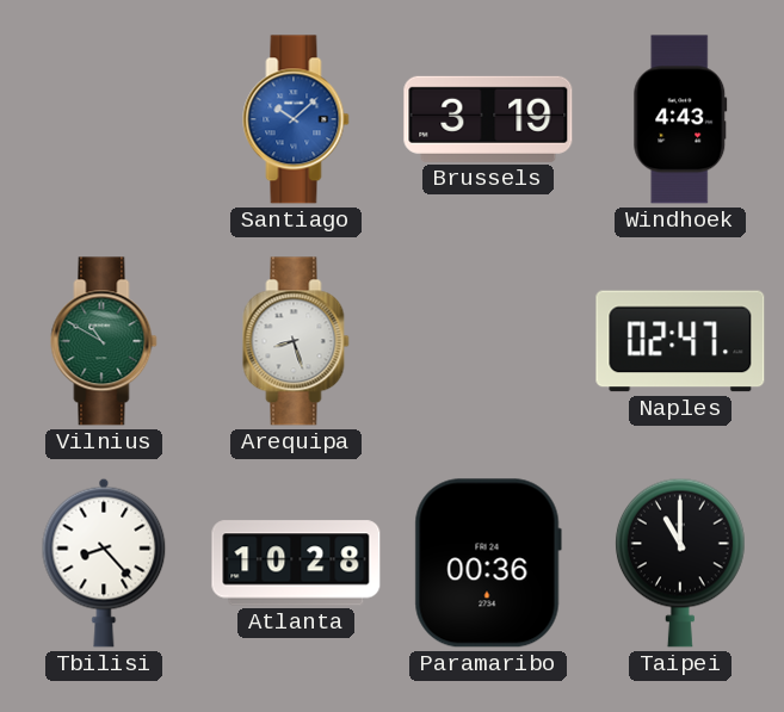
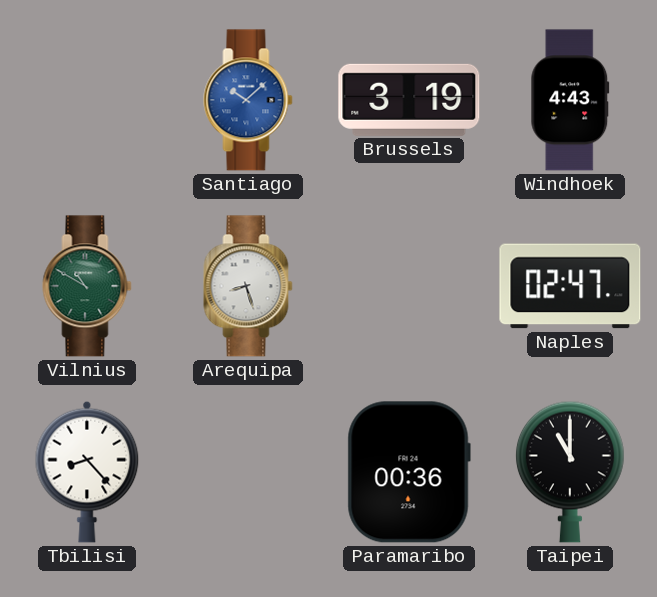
Atlanta: 10:28 -> none
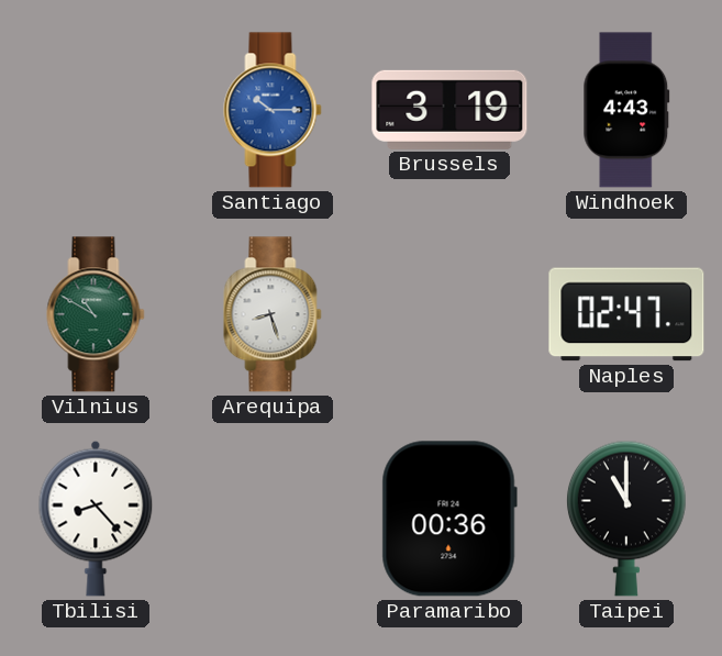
Santiago: 10:08 -> 10:15
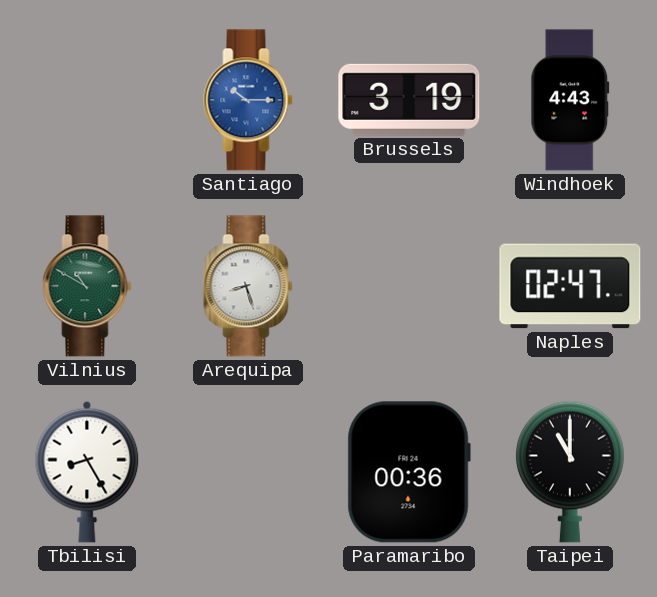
Tbilisi: 8:23 -> 8:25
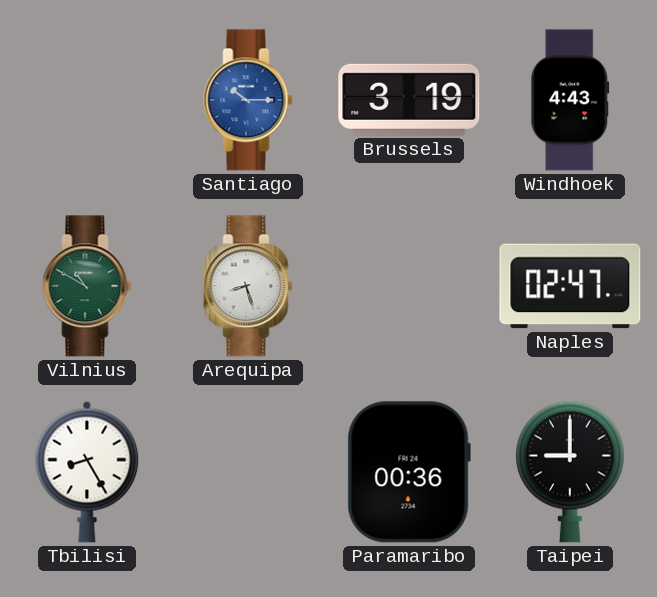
Taipei: 11:00 -> 9:00
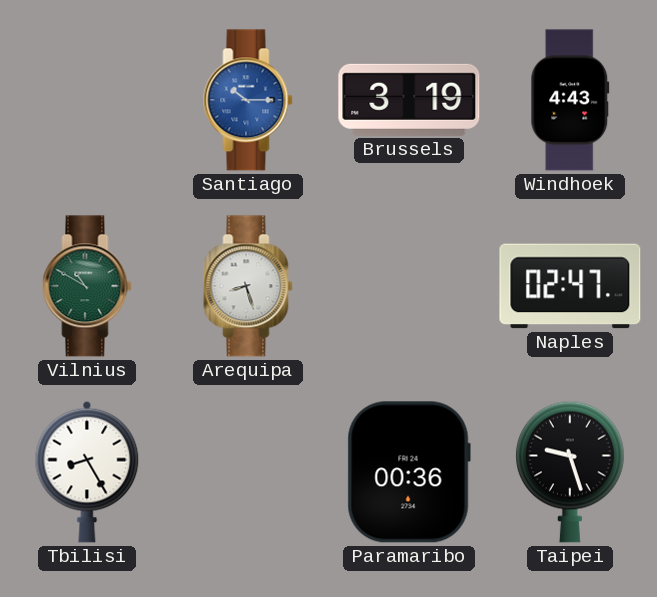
Taipei: 9:00 -> 9:27
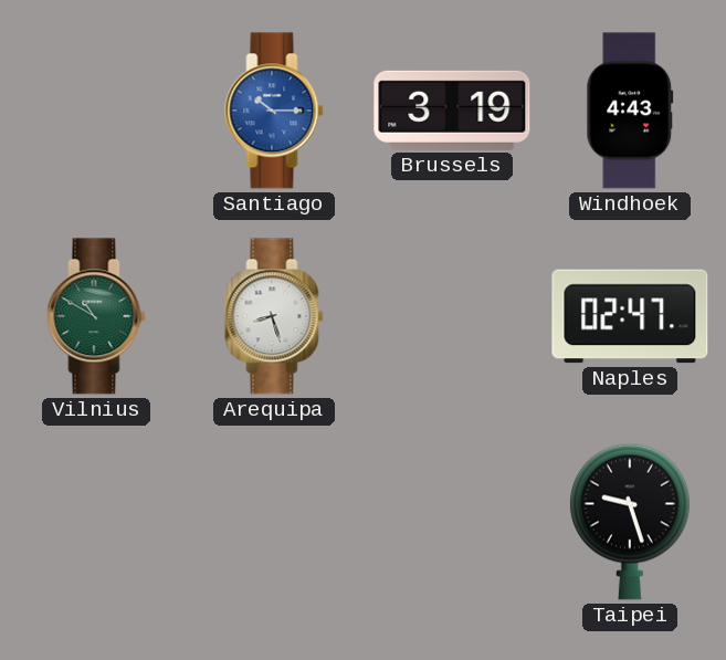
Tbilisi: 8:25 -> none
Paramaribo: 00:36 -> none
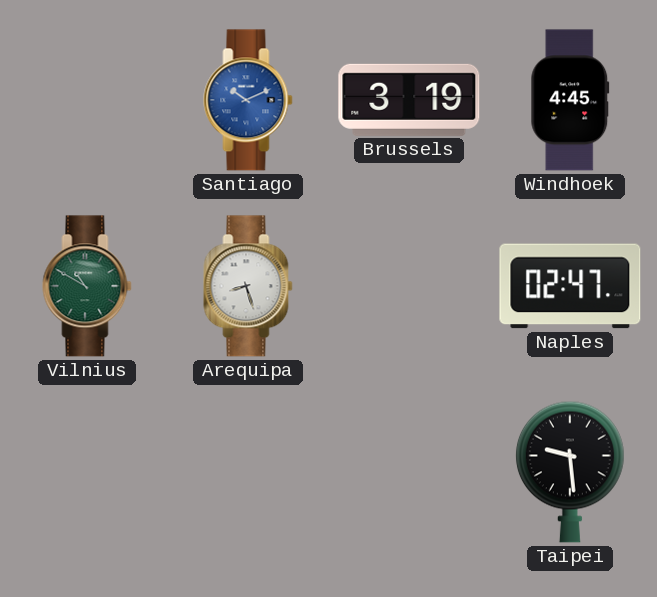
Santiago: 10:15 -> 10:11
Windhoek: 4:43 -> 4:45
Taipei: 9:27 -> 9:29
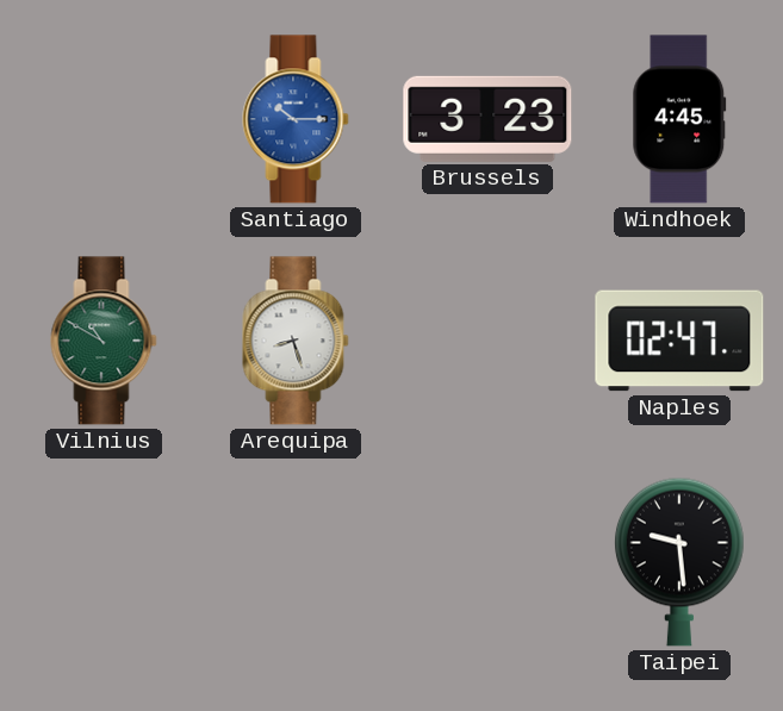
Santiago: 10:11 -> 10:15
Brussels: 3:19 -> 3:23
